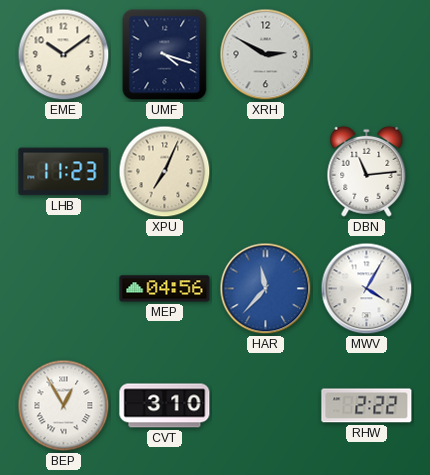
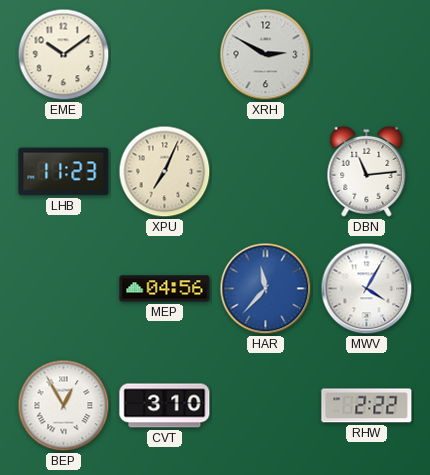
UMF: 4:18 -> none
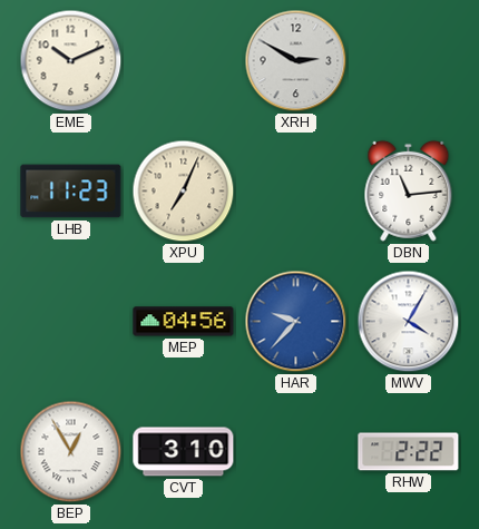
EME: 10:09 -> 10:11
HAR: 11:37 -> 9:37
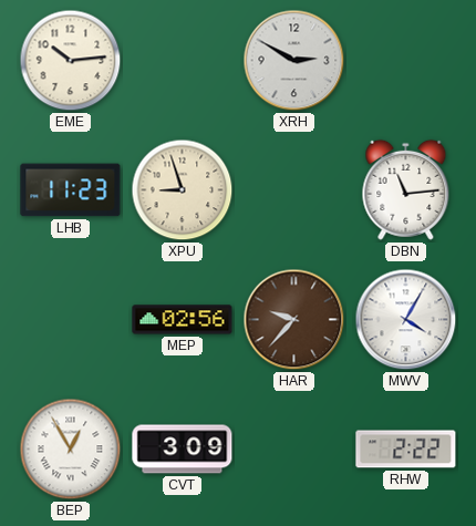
EME: 10:11 -> 10:14
XPU: 7:04 -> 8:57
MEP: 04:56 -> 02:56
HAR dial: blue -> brown
CVT: 3:10 -> 3:09
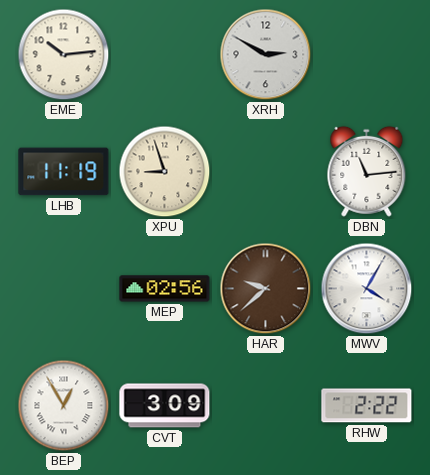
LHB: 11:23 -> 11:19
HAR: 9:37 -> 9:38
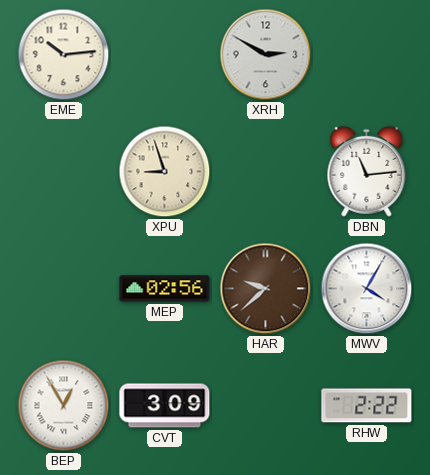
LHB: 11:19 -> none
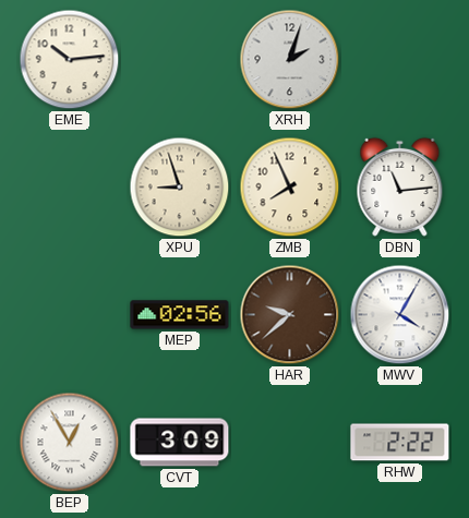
XRH: 2:50 -> 2:03
ZMB: none -> 7:56
